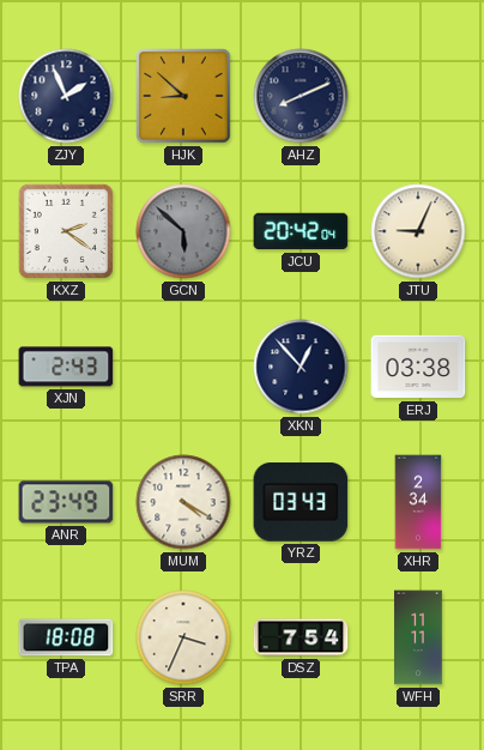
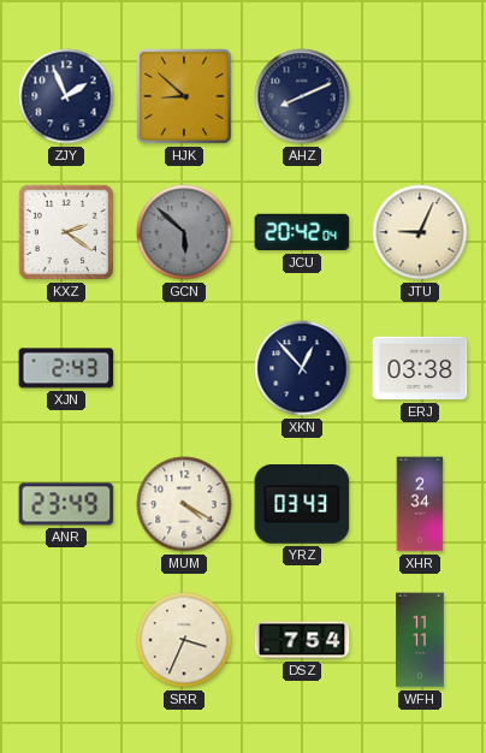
TPA: 18:08 -> none
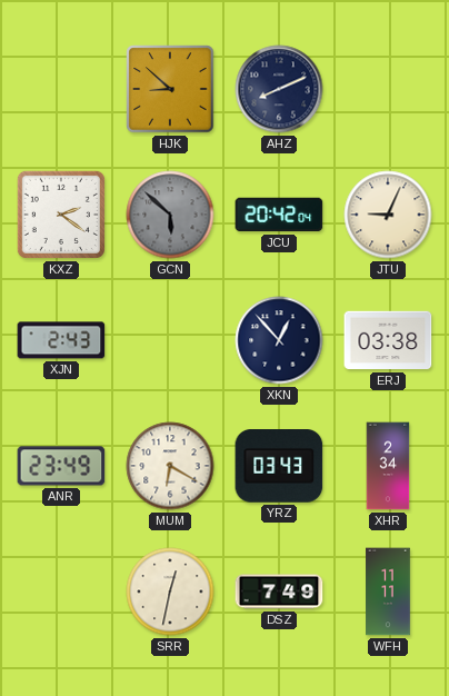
ZJY: 1:56 -> none
MUM: 4:20 -> 6:20
SRR: 3:34 -> 12:32
DSZ: 7:54 -> 7:49
